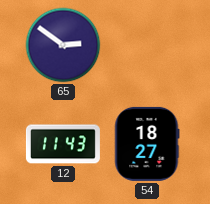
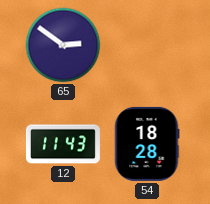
54: 18:27 -> 18:28
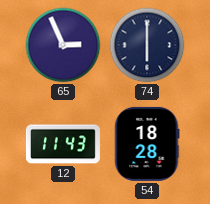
65: 2:51 -> 2:56
74: none -> 6:00
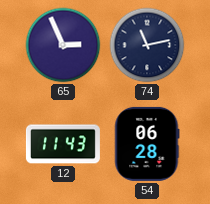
74: 6:00 -> 11:13
54: 18:28 -> 06:28
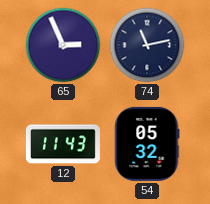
54: 06:28 -> 05:32
